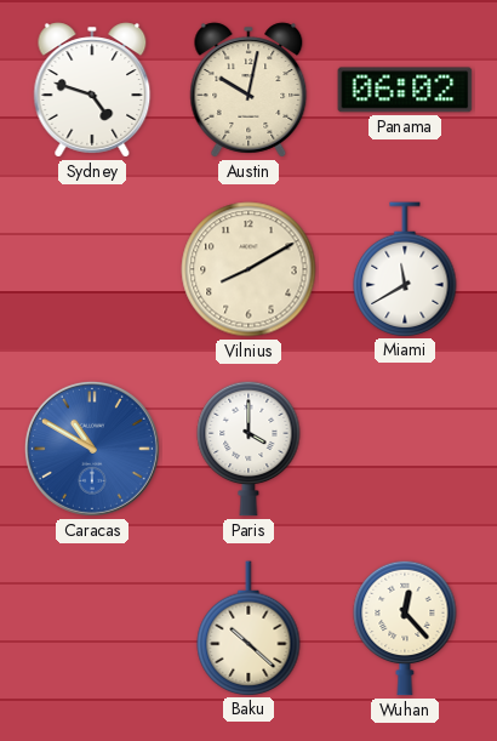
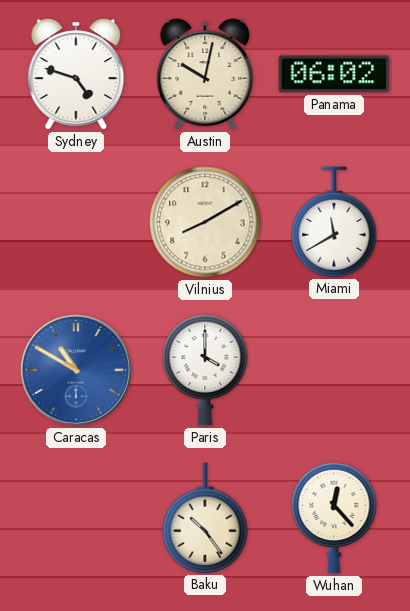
Baku: 10:22 -> 10:24
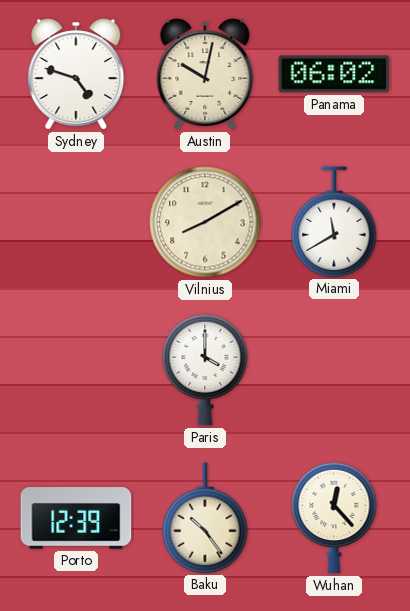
Caracas: 10:50 -> none
Porto: none -> 12:39
